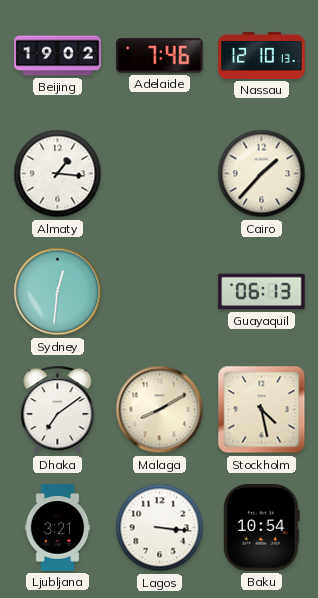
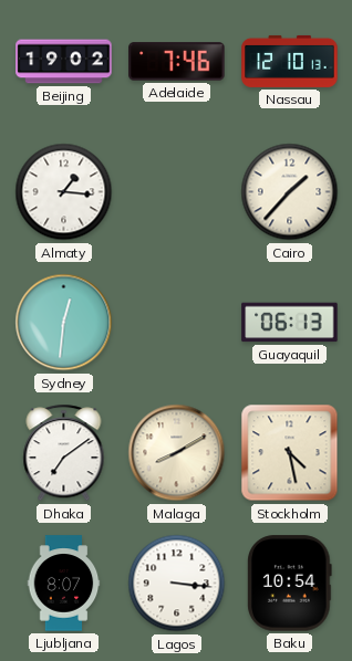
Ljubljana: 3:21 -> 8:07
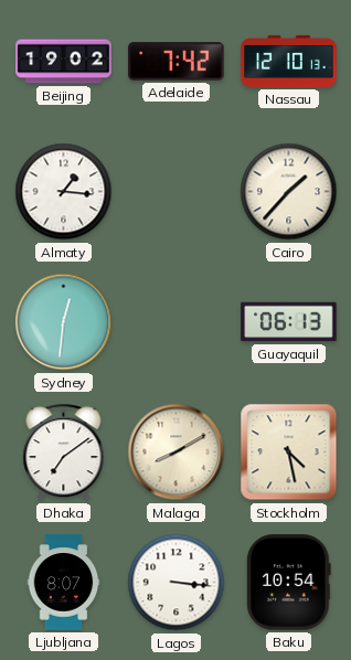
Adelaide: 7:46 -> 7:42
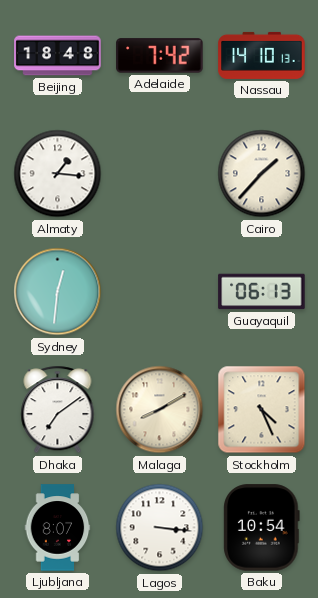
Beijing: 19:02 -> 18:48
Nassau: 12:10 -> 14:10
Stockholm: 4:28 -> 4:26
